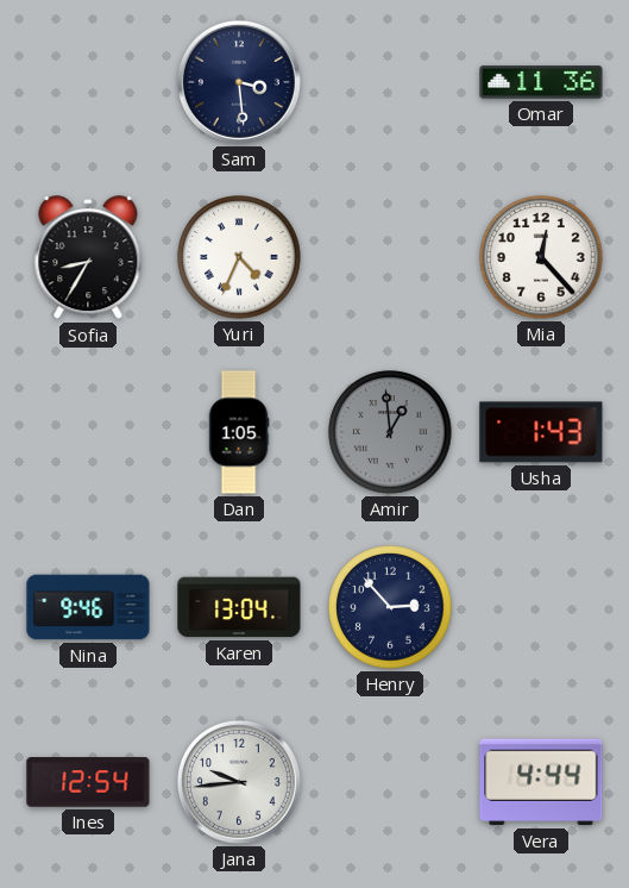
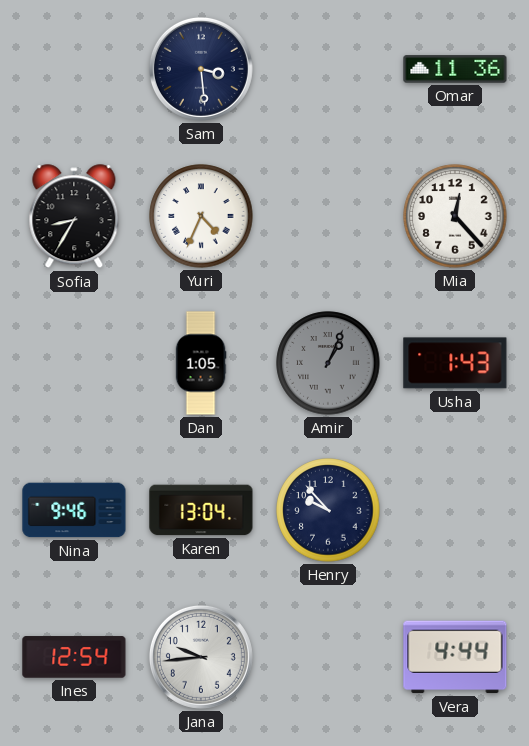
Amir: 12:59 -> 1:04
Henry: 2:53 -> 9:53
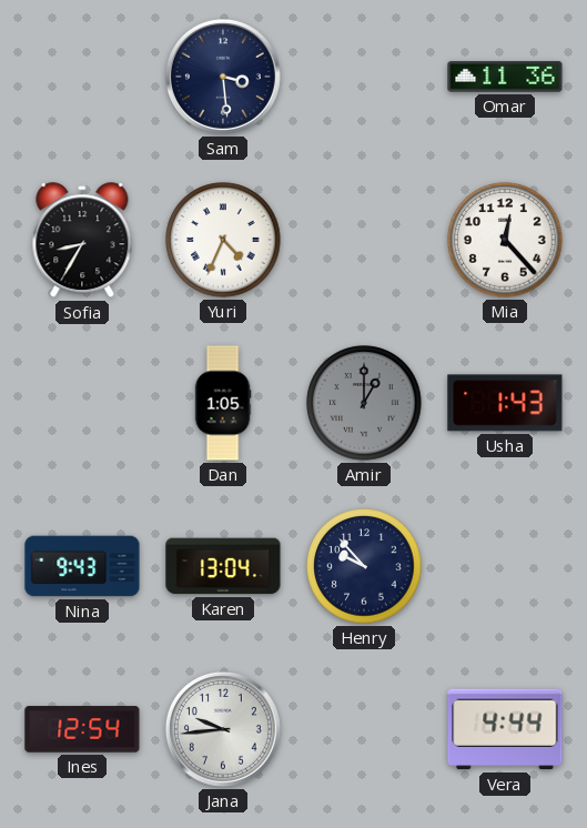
Amir: 1:04 -> 1:00
Nina: 9:46 -> 9:43
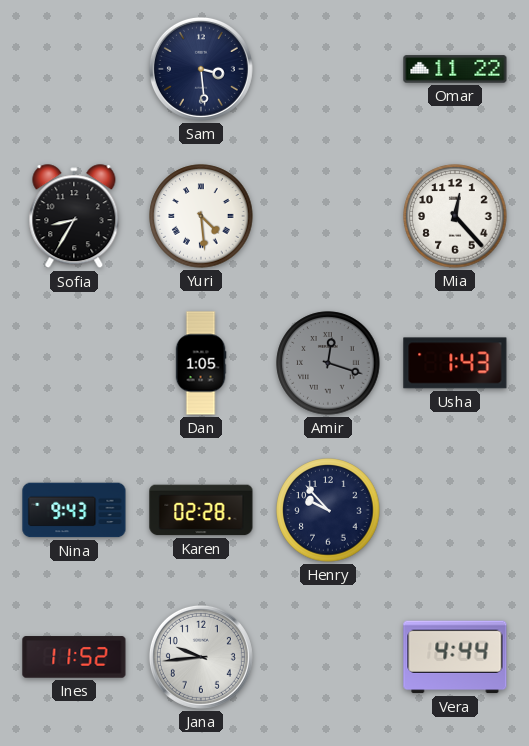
Omar: 11:36 -> 11:22
Yuri: 4:34 -> 4:29
Amir: 1:00 -> 12:18
Karen: 13:04 -> 02:28
Ines: 12:54 -> 11:52
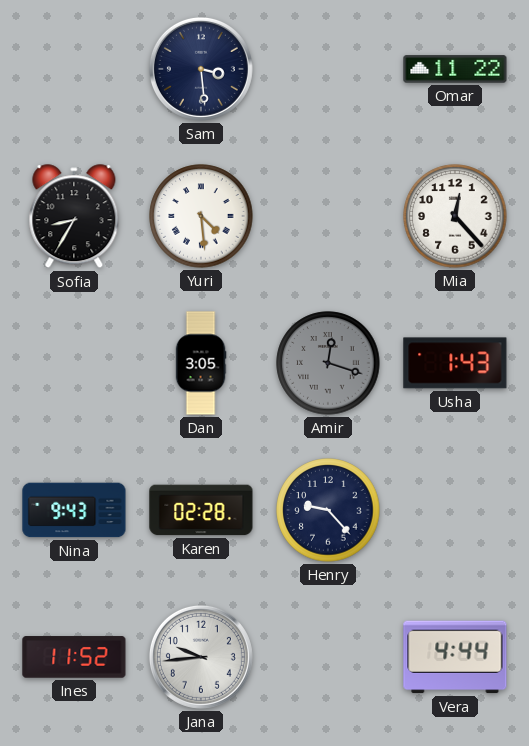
Dan: 1:05 -> 3:05
Henry: 9:53 -> 9:23
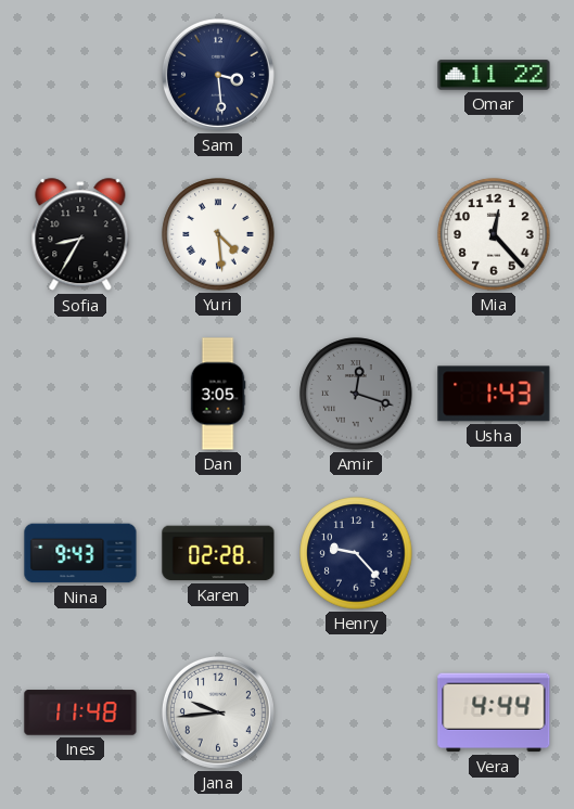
Ines: 11:52 -> 11:48
